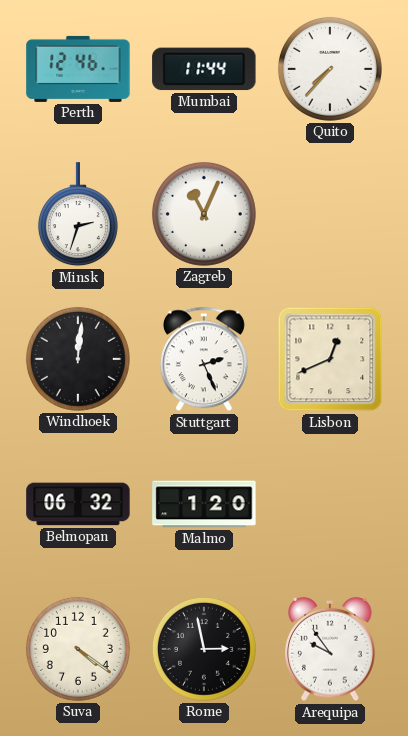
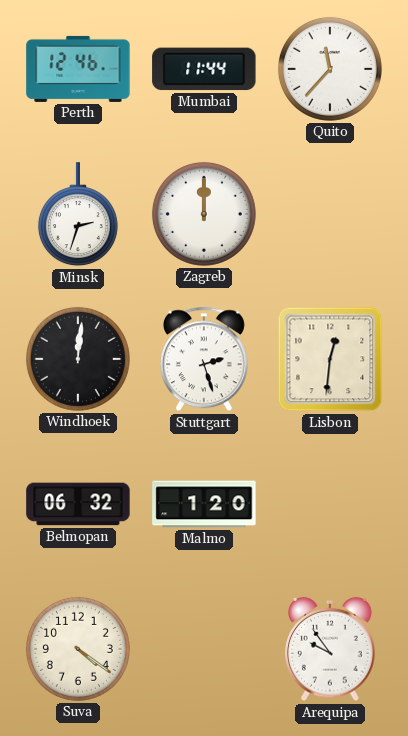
Quito: 7:37 -> 11:37
Zagreb: 11:04 -> 12:00
Stuttgart: 2:26 -> 2:27
Lisbon: 12:41 -> 12:31
Rome: 2:58 -> none
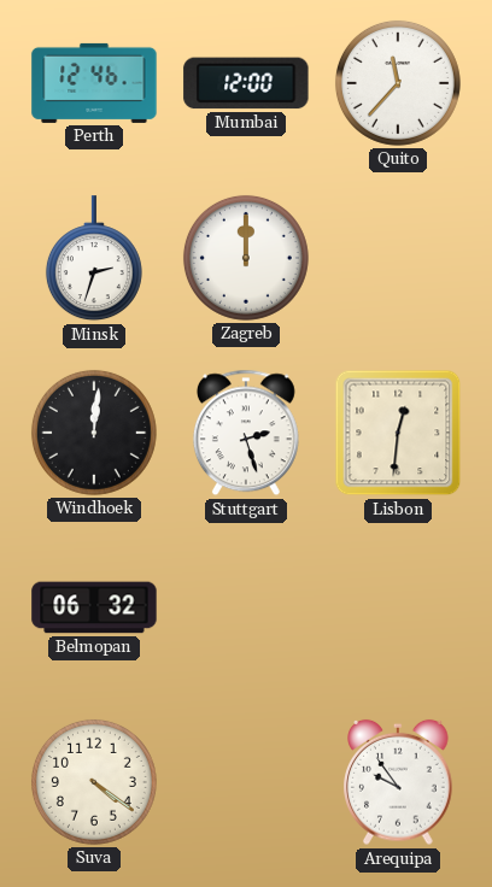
Mumbai: 11:44 -> 12:00
Malmo: 1:20 -> none
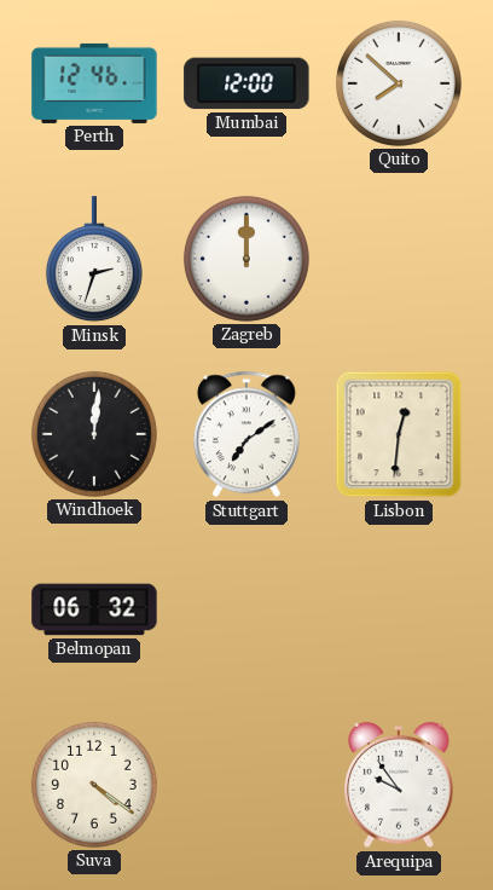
Quito: 11:37 -> 7:52
Stuttgart: 2:27 -> 7:09
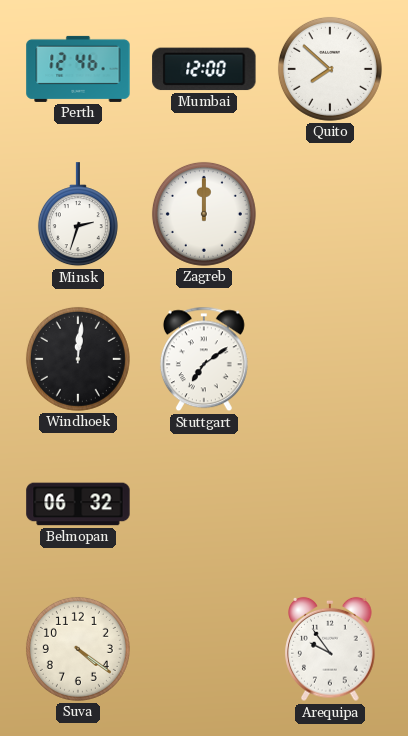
Lisbon: 12:31 -> none
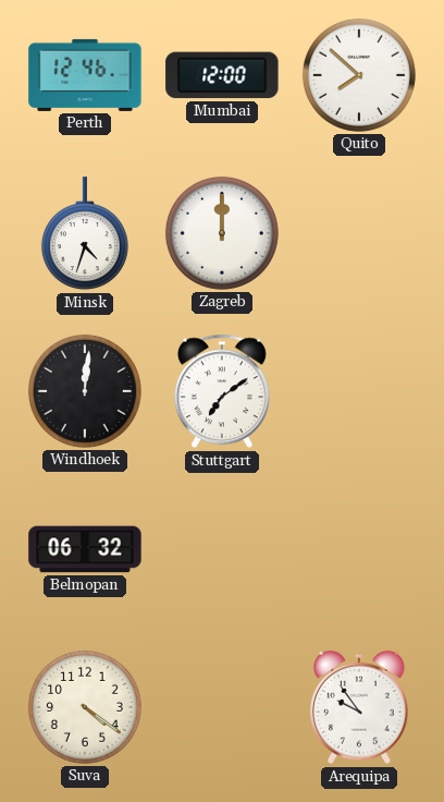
Minsk: 2:33 -> 4:33
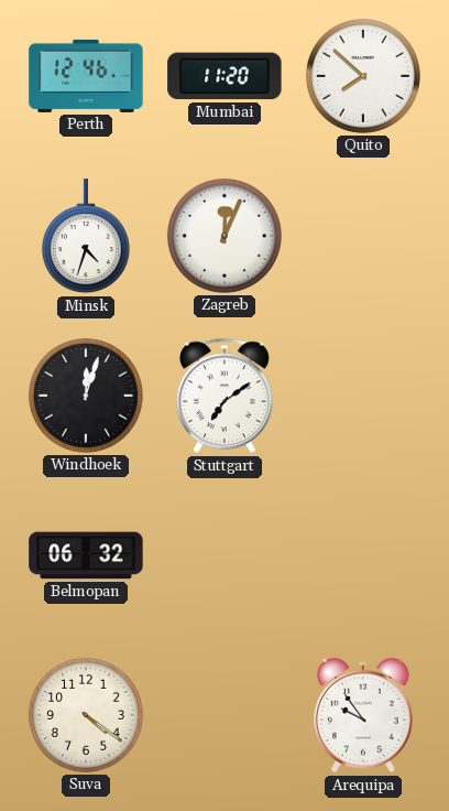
Mumbai: 12:00 -> 11:20
Zagreb: 12:00 -> 12:04
Windhoek: 12:01 -> 12:03
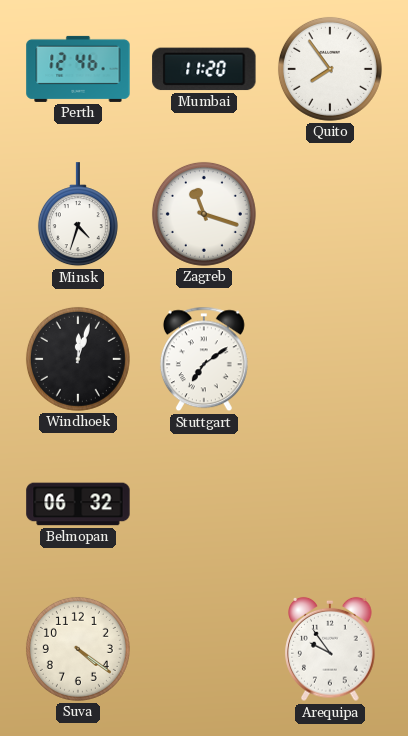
Quito: 7:52 -> 7:54
Zagreb: 12:04 -> 11:18
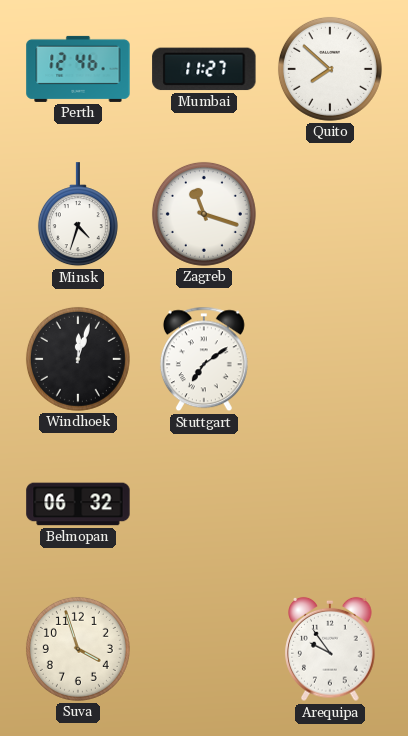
Mumbai: 11:20 -> 11:27
Quito: 7:54 -> 7:52
Suva: 4:21 -> 3:57
